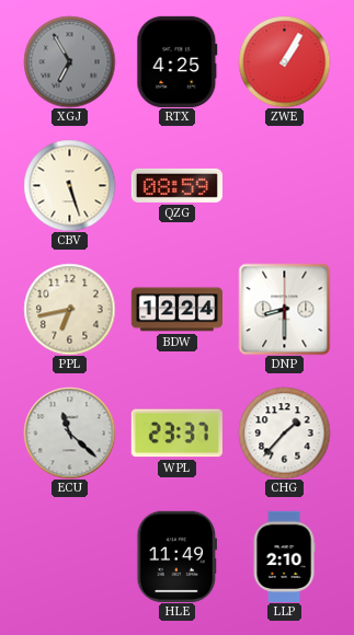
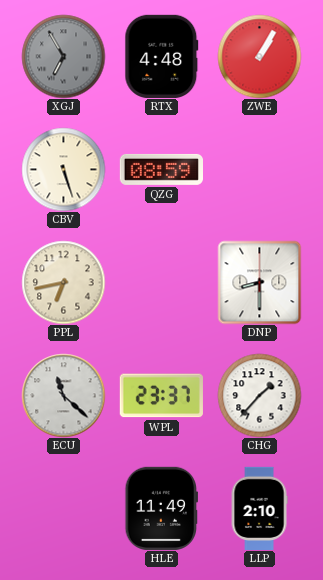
RTX: 4:25 -> 4:48
BDW: 12:24 -> none
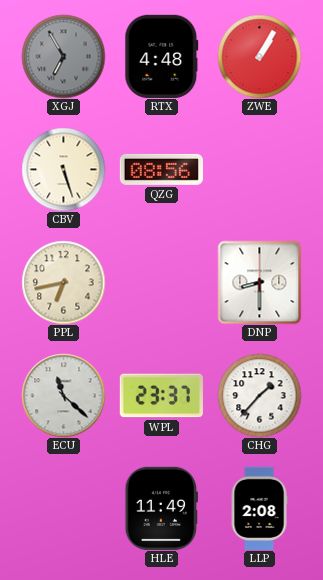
QZG: 08:59 -> 08:56
LLP: 2:10 -> 2:08
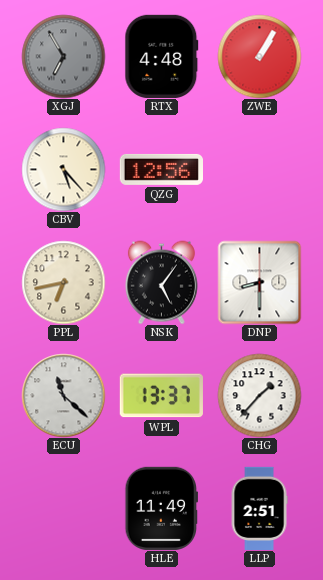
CBV: 5:27 -> 5:23
QZG: 08:56 -> 12:56
NSK: none -> 5:06
WPL: 23:37 -> 13:37
LLP: 2:08 -> 2:51
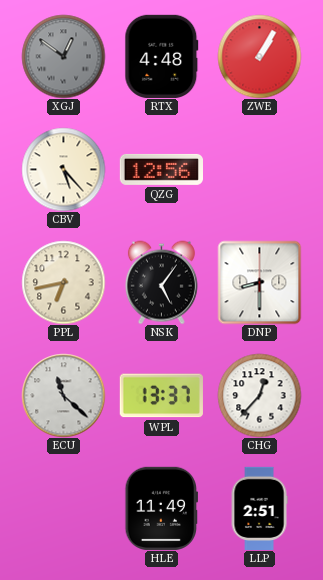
XGJ: 6:55 -> 12:51
CHG: 1:37 -> 12:37
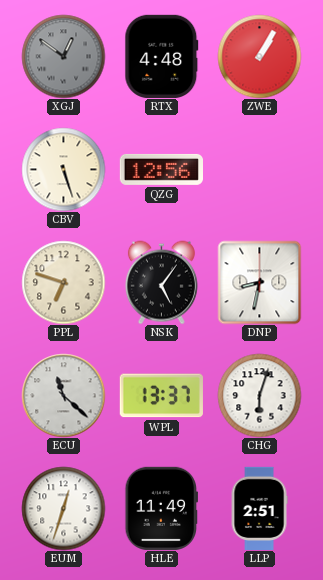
CBV: 5:23 -> 5:27
PPL: 6:43 -> 6:48
DNP: 8:30 -> 8:32
CHG: 12:37 -> 6:03
EUM: none -> 12:33
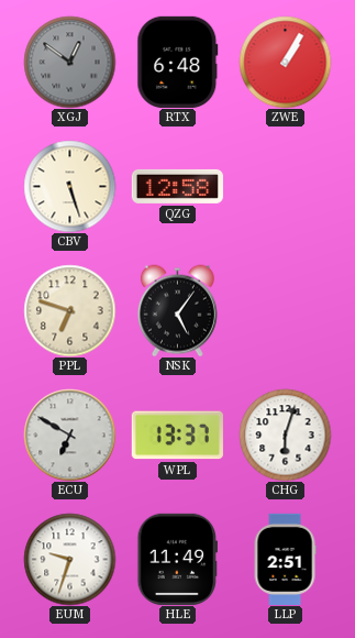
RTX: 4:48 -> 6:48
QZG: 12:56 -> 12:58
DNP: 8:32 -> none
ECU: 11:22 -> 6:50
EUM: 12:33 -> 9:33
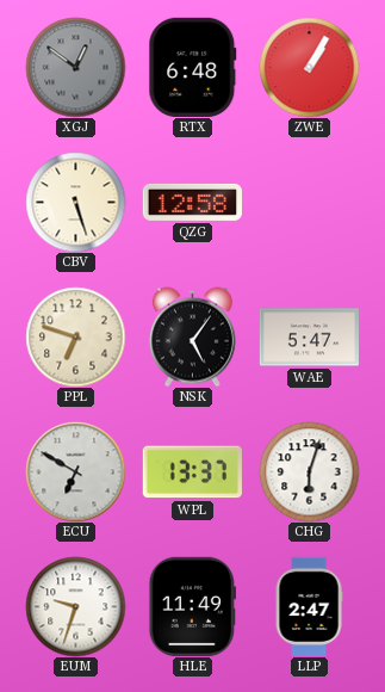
WAE: none -> 5:47
LLP: 2:51 -> 2:47
